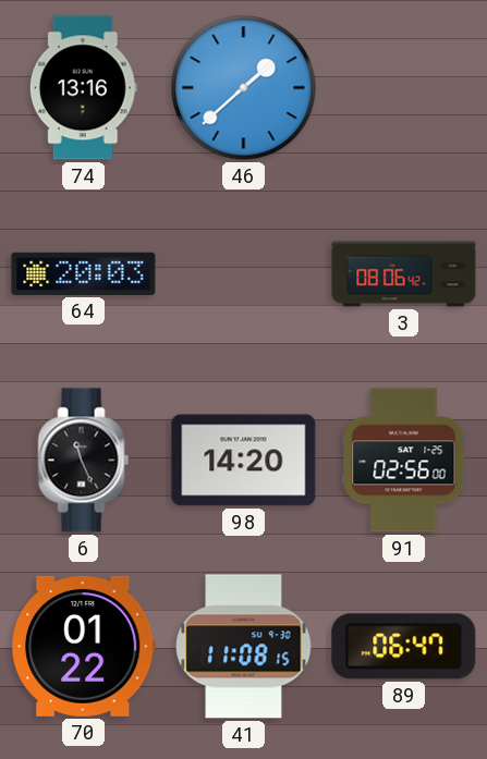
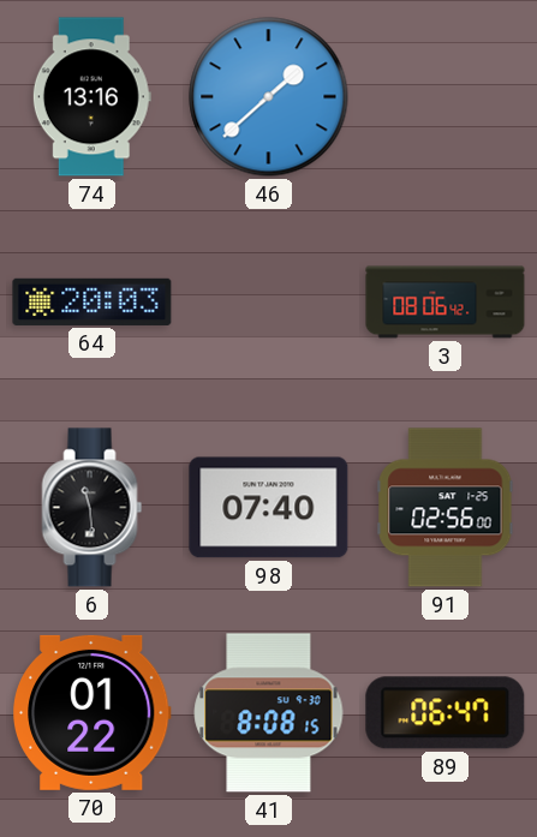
6: 11:26 -> 11:29
98: 14:20 -> 07:40
41: 11:08 -> 8:08
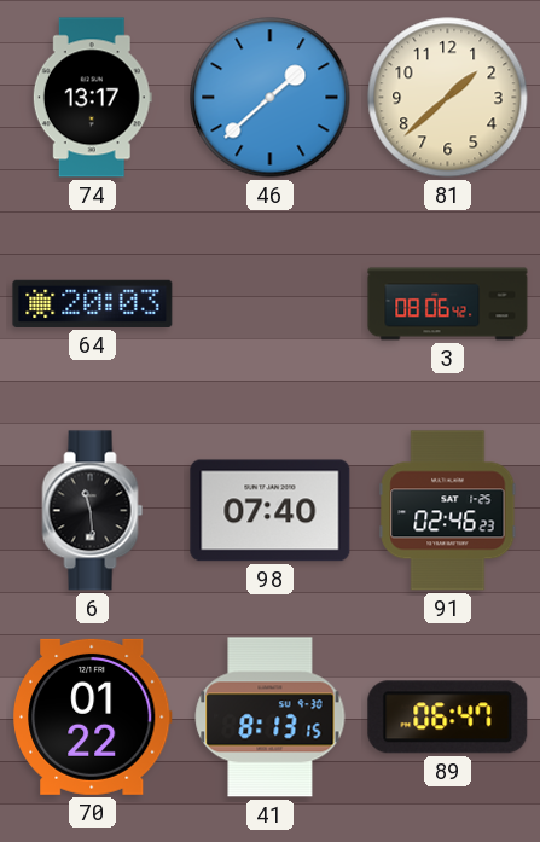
74: 13:16 -> 13:17
81: none -> 1:38
91: 02:56 -> 02:46
41: 8:08 -> 8:13
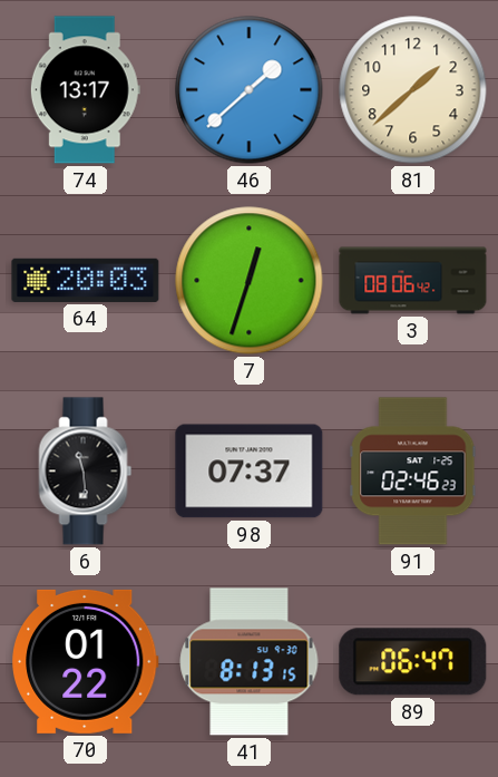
7: none -> 12:33
98: 07:40 -> 07:37
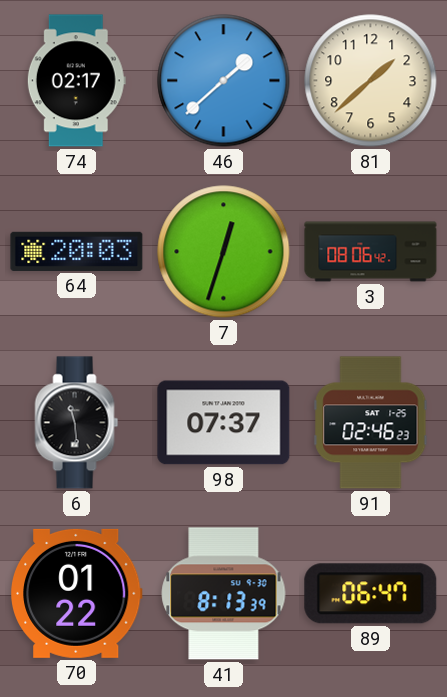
74: 13:17 -> 02:17
41: 8:13:15 -> 8:13:39
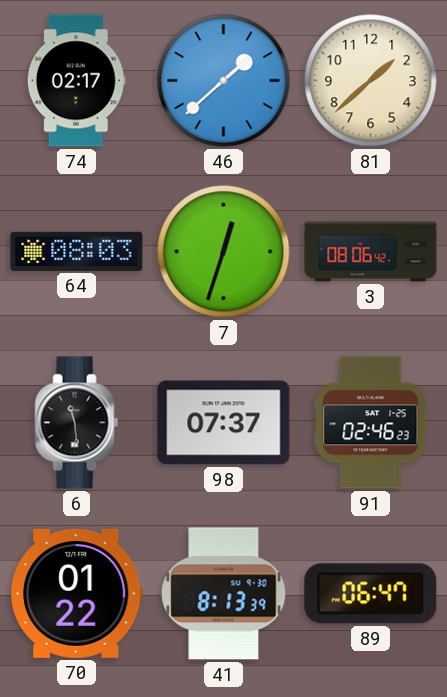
64: 20:03 -> 08:03
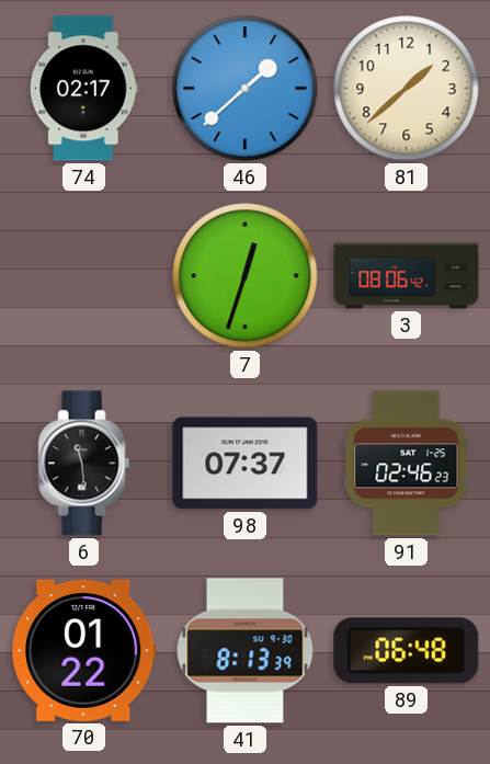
64: 08:03 -> none
89: 06:47 -> 06:48
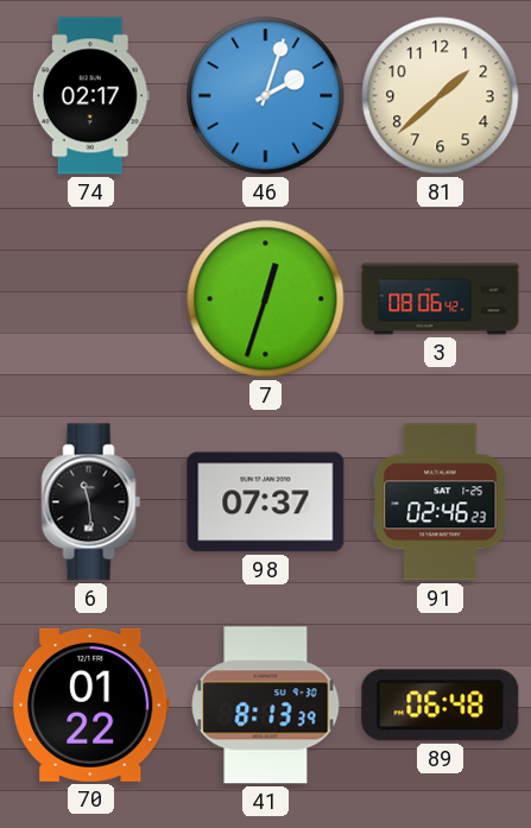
46: 1:38 -> 2:03
